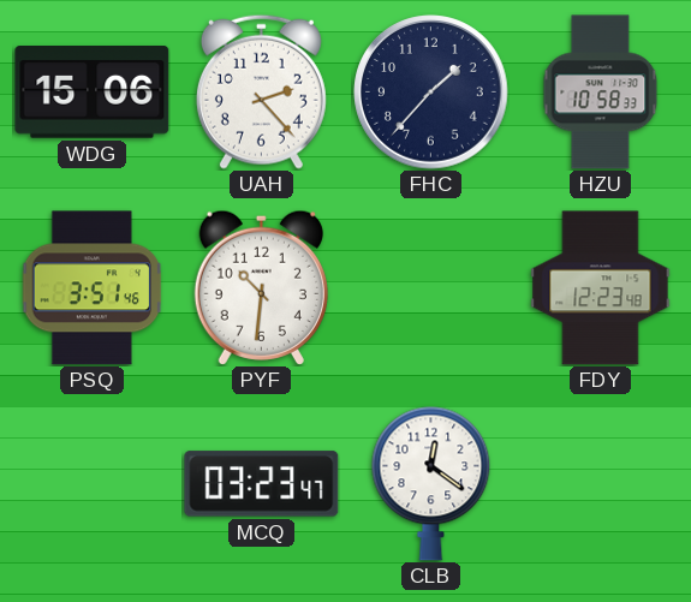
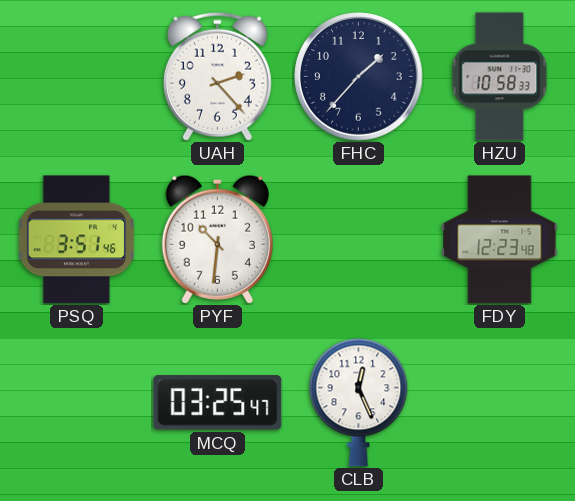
WDG: 15:06 -> none
MCQ: 03:23 -> 03:25
CLB: 12:21 -> 12:26
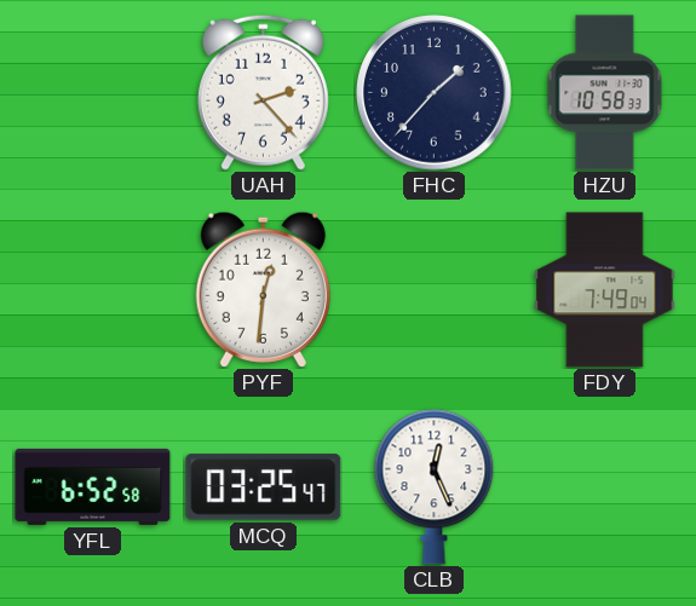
PSQ: 3:51 -> none
PYF: 10:31 -> 12:31
FDY: 12:23 -> 7:49
YFL: none -> 6:52
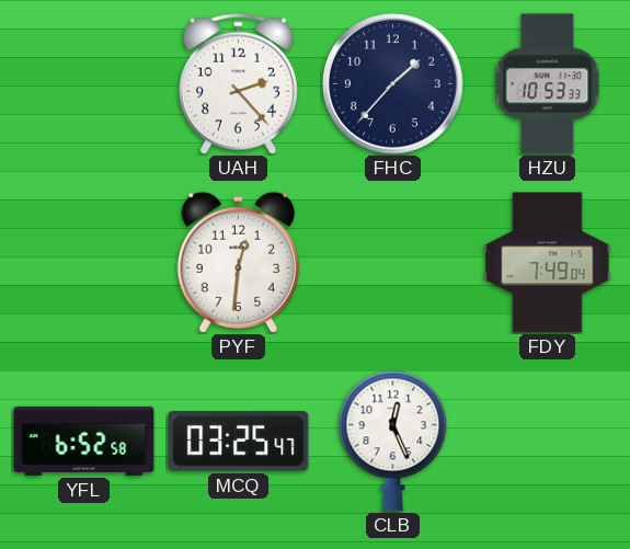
HZU: 10:58 -> 10:53
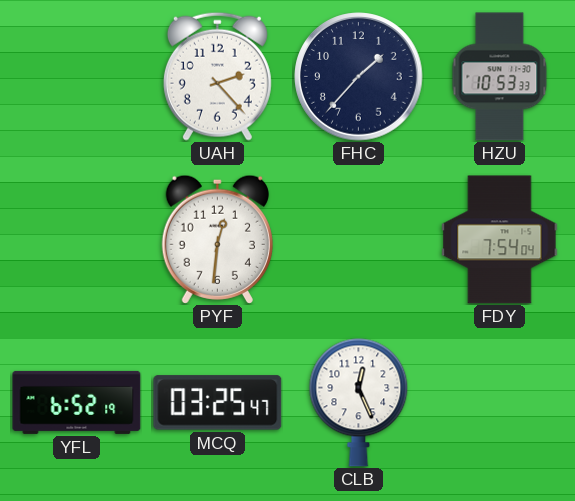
FDY: 7:49 -> 7:54
YFL: 6:52:58 -> 6:52:19
